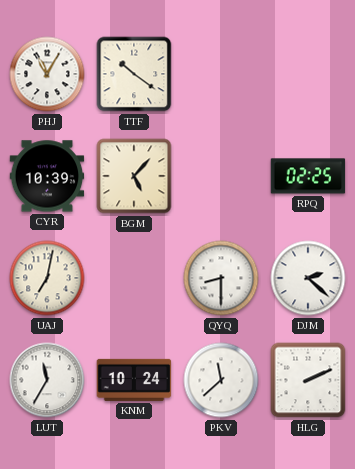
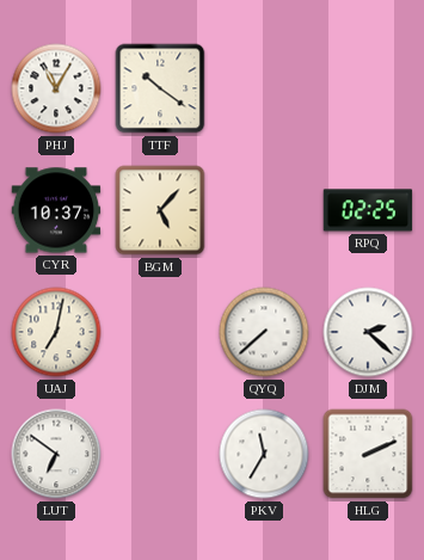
CYR: 10:39 -> 10:37
QYQ: 8:30 -> 7:38
LUT: 11:35 -> 6:51
KNM: 10:24 -> none
PKV: 11:38 -> 11:35
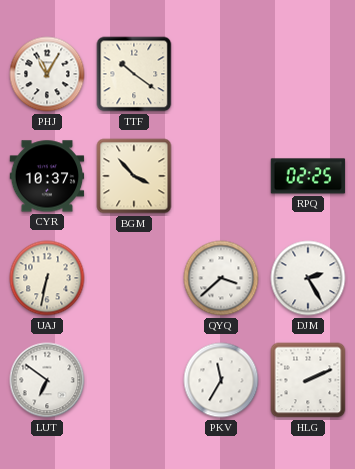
BGM: 5:07 -> 3:53
UAJ: 7:02 -> 6:32
QYQ: 7:38 -> 3:38
DJM: 2:22 -> 2:25
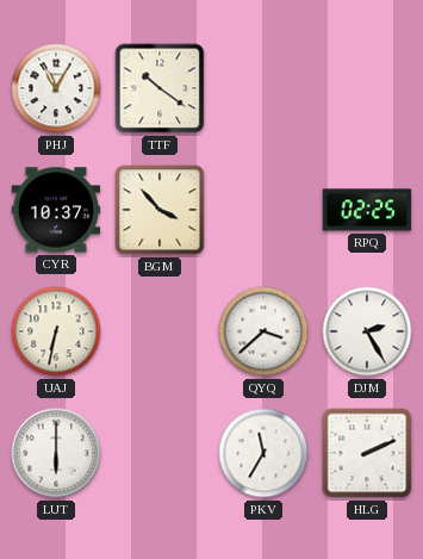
LUT: 6:51 -> 6:00
